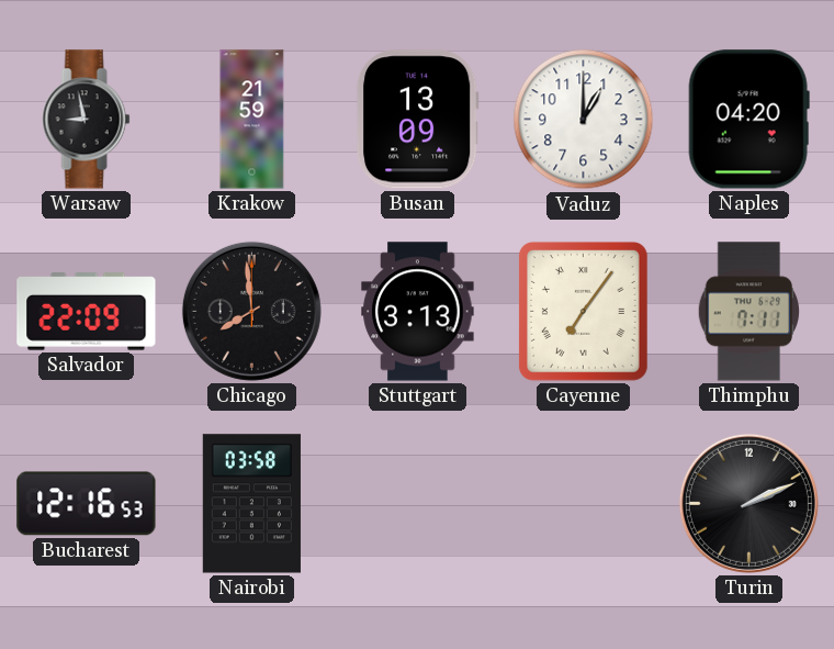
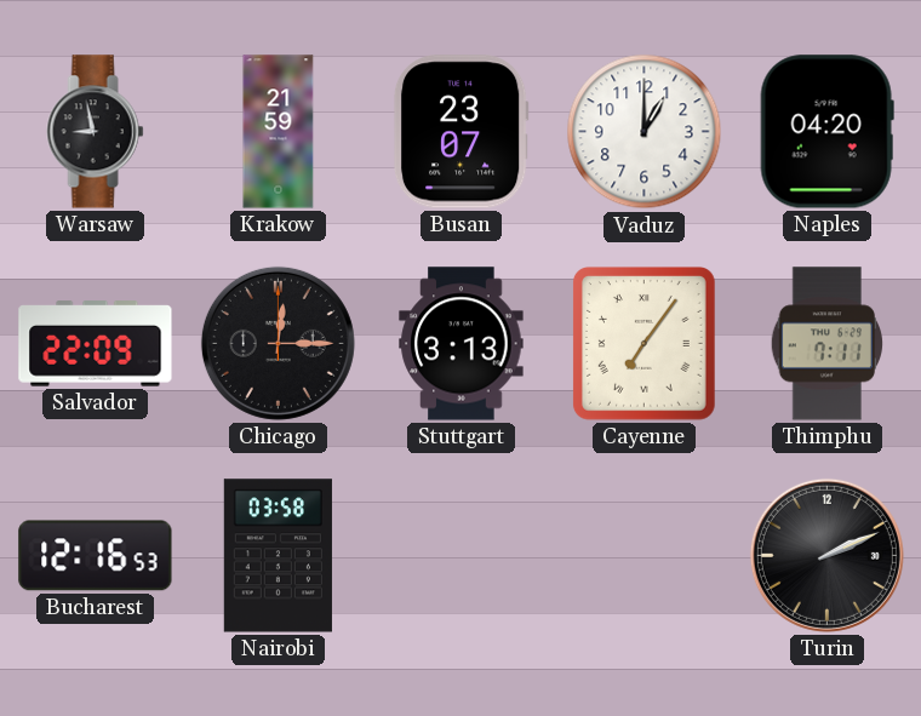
Busan: 13:09 -> 23:07
Chicago: 7:59 -> 12:15
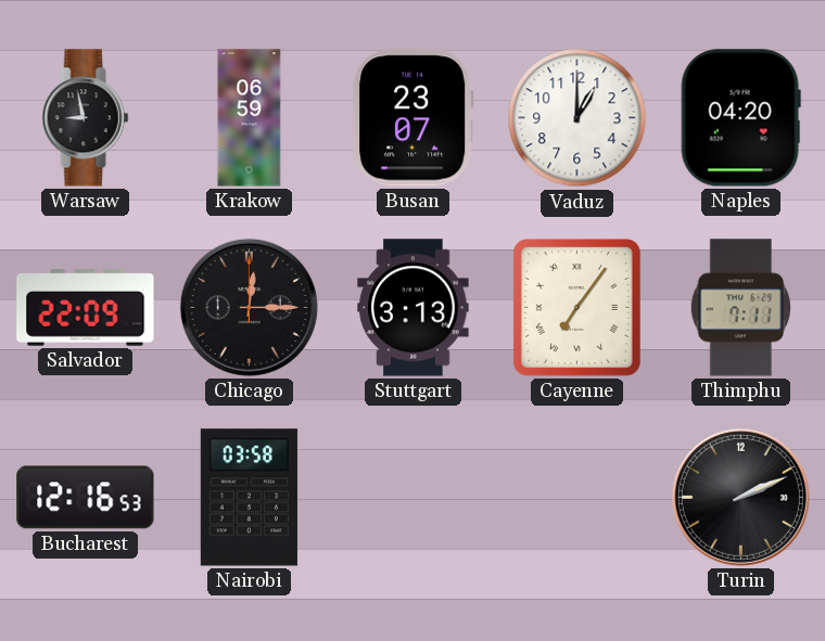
Krakow: 21:59 -> 06:59
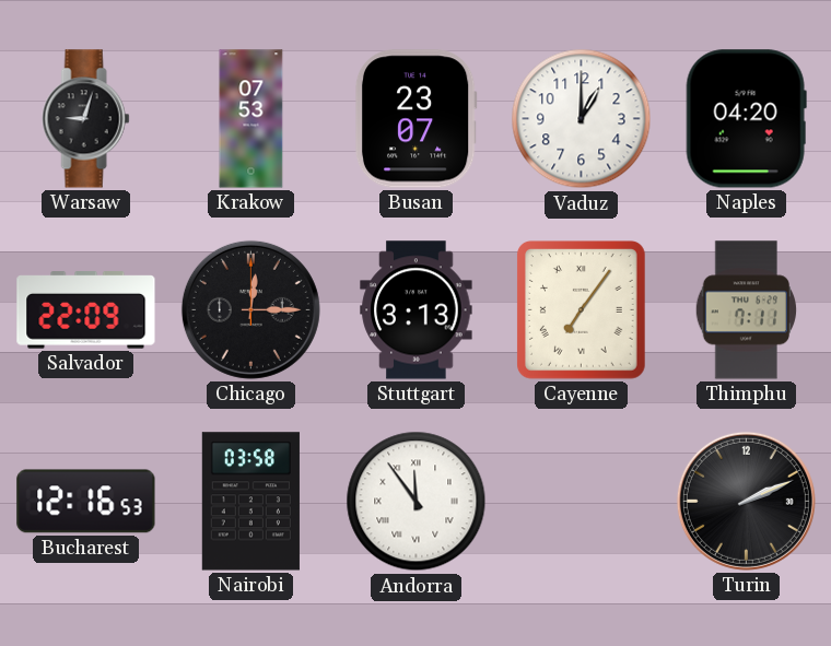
Warsaw: 8:58 -> 9:03
Krakow: 06:59 -> 07:53
Andorra: none -> 11:54
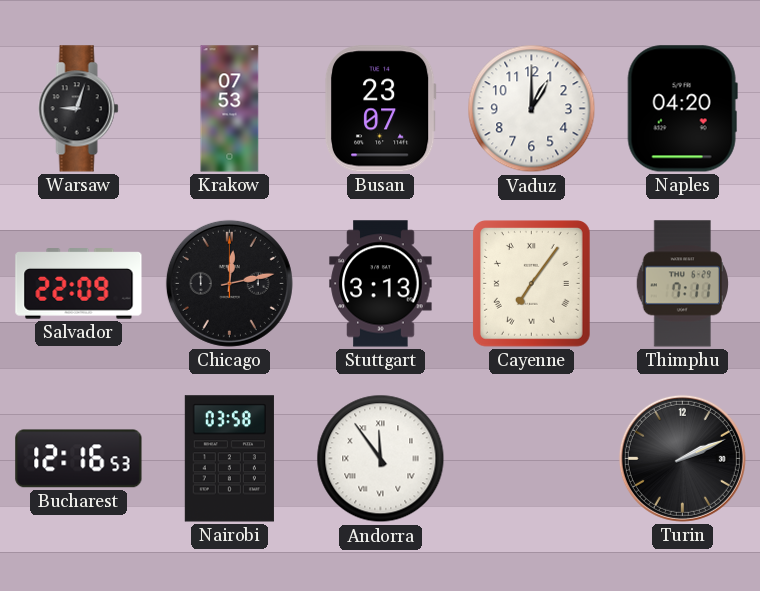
Chicago: 12:15 -> 12:13
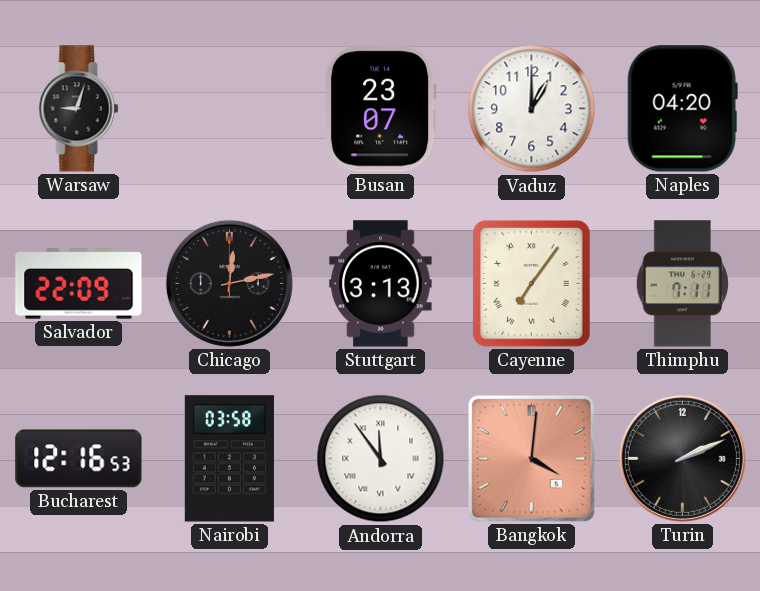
Krakow: 07:53 -> none
Bangkok: none -> 4:01
